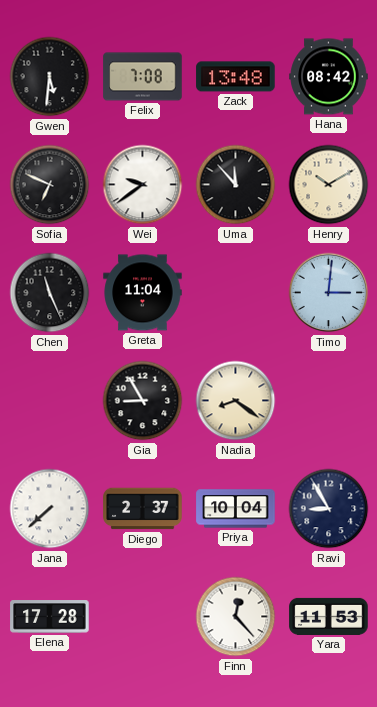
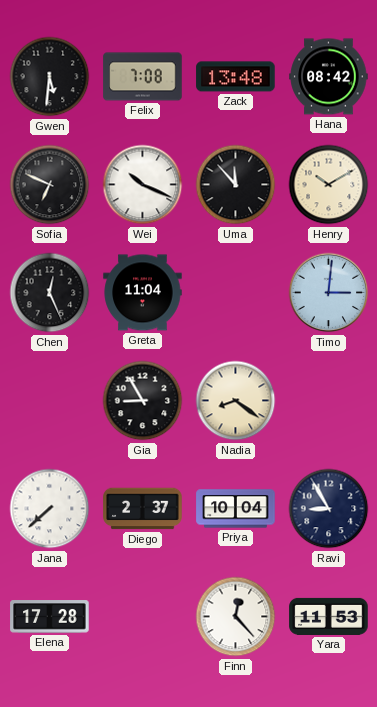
Wei: 9:39 -> 10:19
Chen: 11:26 -> 12:26
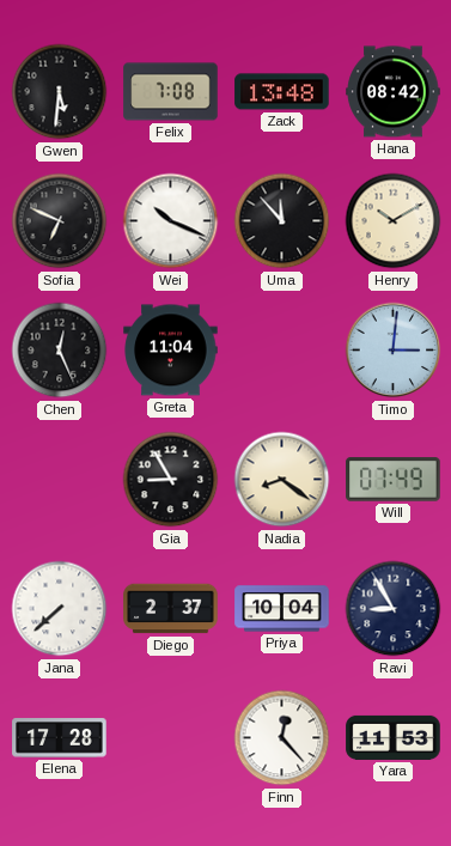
Will: none -> 07:49
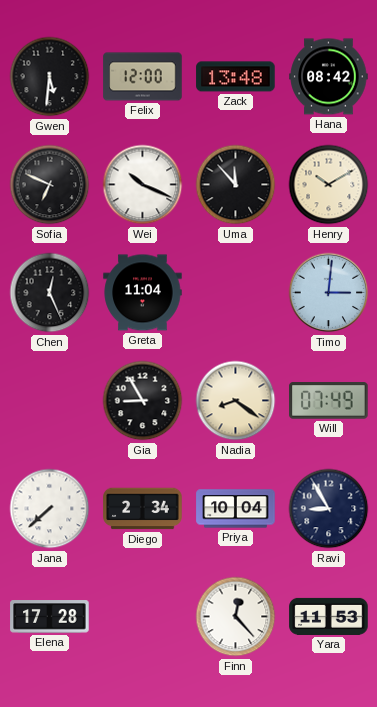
Felix: 7:08 -> 12:00
Diego: 2:37 -> 2:34
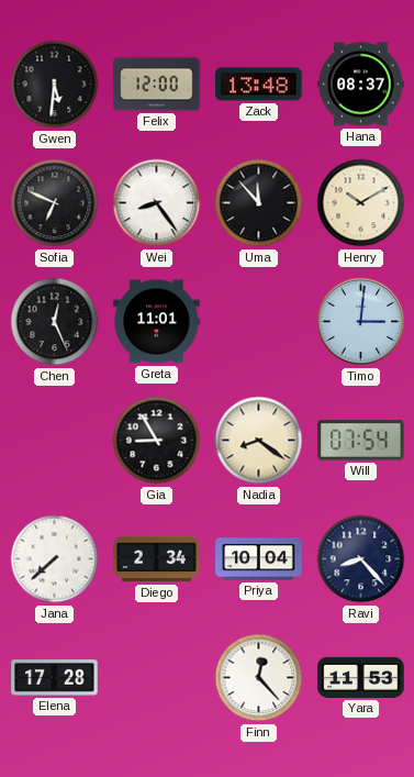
Hana: 08:42 -> 08:37
Wei: 10:19 -> 8:24
Greta: 11:04 -> 11:01
Will: 07:49 -> 07:54
Ravi: 8:55 -> 8:23
